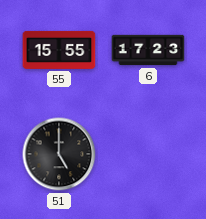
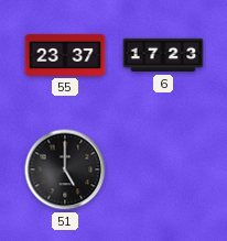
55: 15:55 -> 23:37
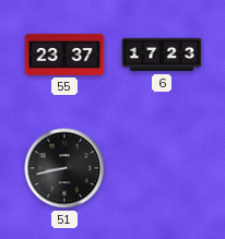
51: 5:00 -> 8:43
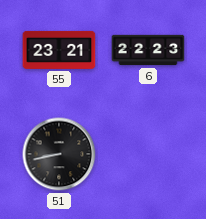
55: 23:37 -> 23:21
6: 17:23 -> 22:23
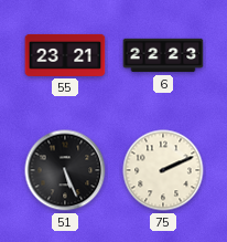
51: 8:43 -> 5:26
75: none -> 2:11
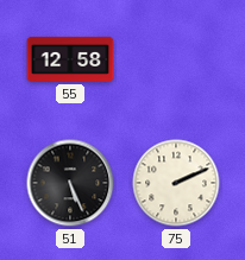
55: 23:21 -> 12:58
6: 22:23 -> none
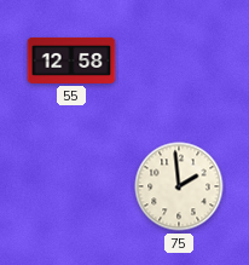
51: 5:26 -> none
75: 2:11 -> 1:59
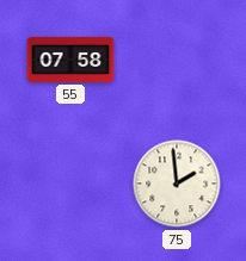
55: 12:58 -> 07:58
